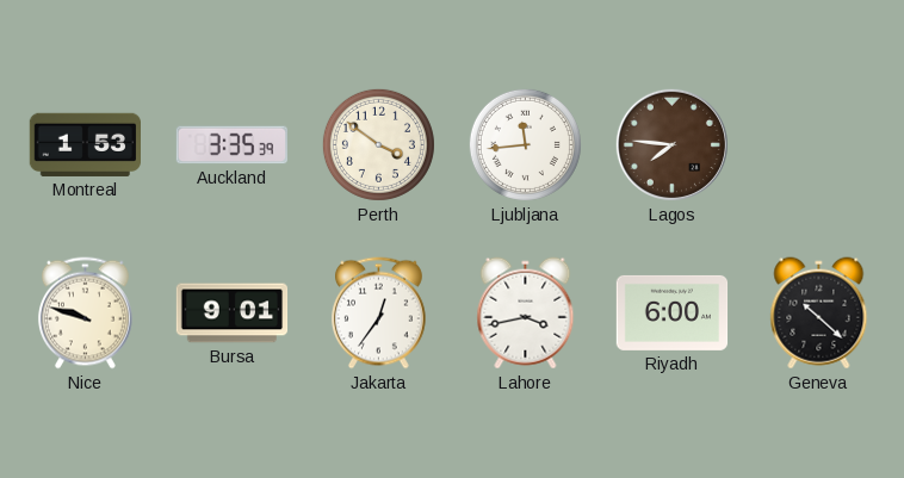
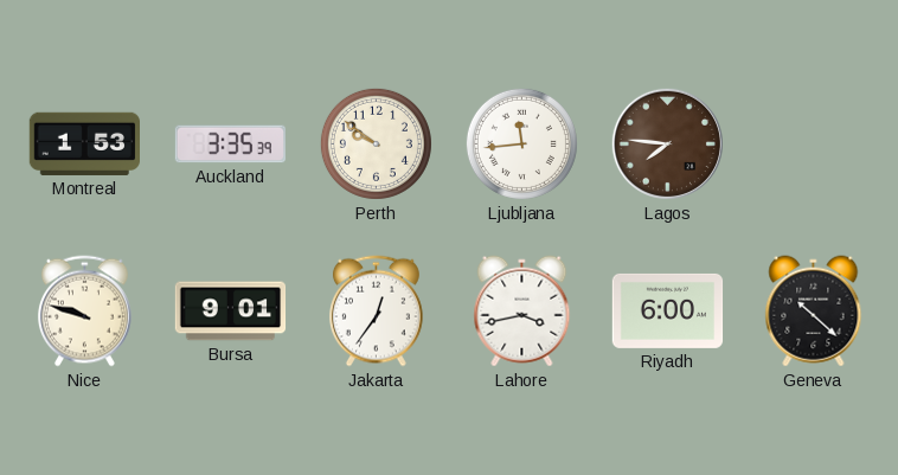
Perth: 3:51 -> 9:51
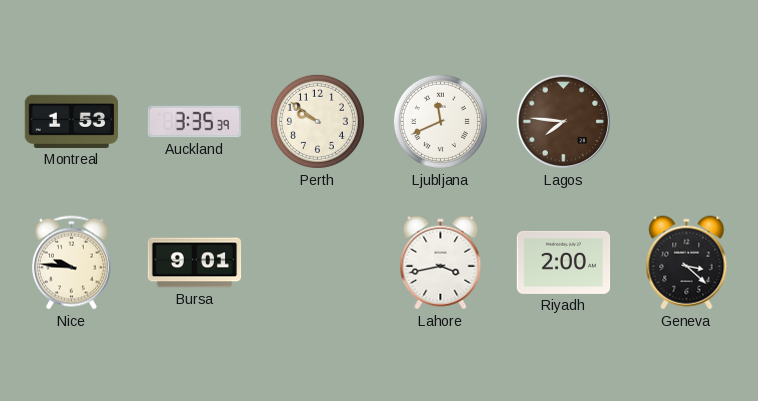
Ljubljana: 11:44 -> 11:41
Nice: 9:48 -> 9:46
Jakarta: 12:36 -> none
Riyadh: 6:00 -> 2:00
Geneva: 10:22 -> 3:22
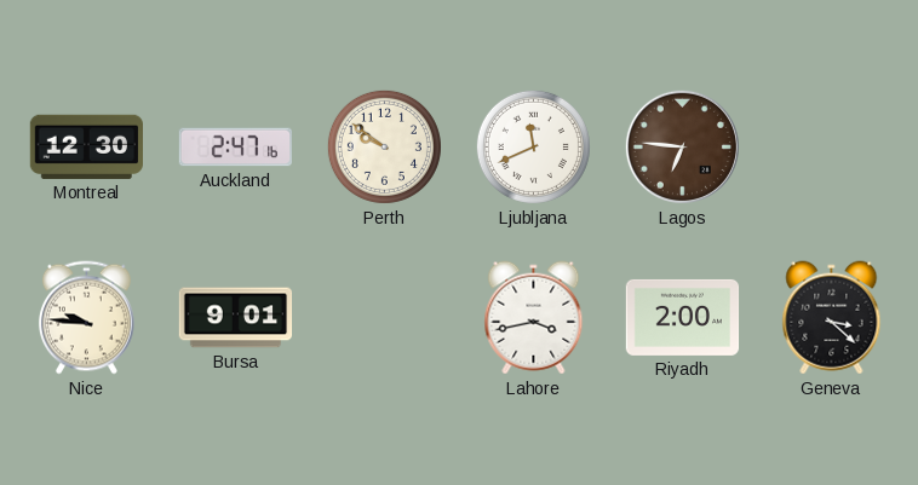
Montreal: 1:53 -> 12:30
Auckland: 3:35 -> 2:47
Lagos: 7:46 -> 6:46
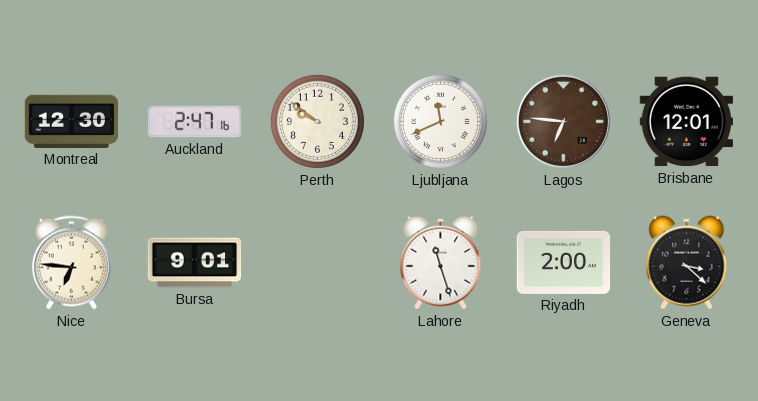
Brisbane: none -> 12:01
Nice: 9:46 -> 6:46
Lahore: 3:43 -> 11:27
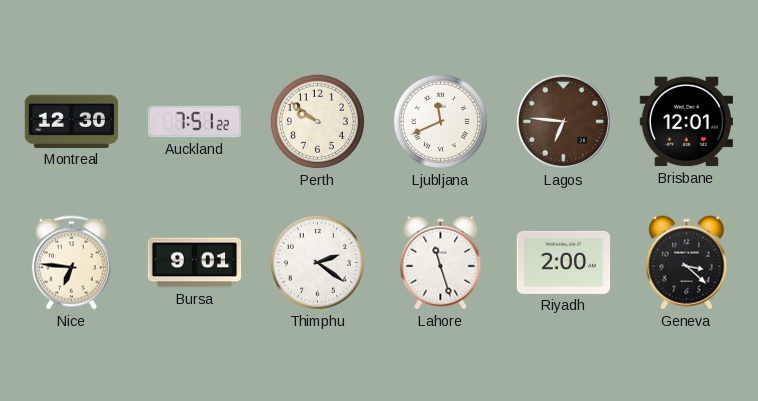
Auckland: 2:47 -> 7:51
Thimphu: none -> 2:21
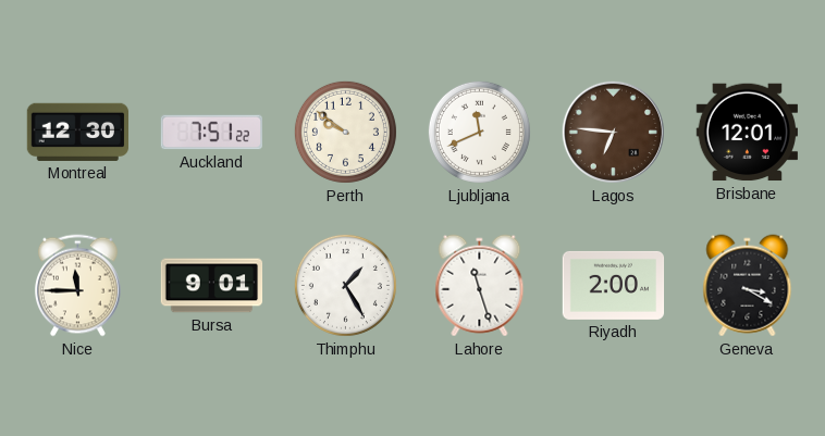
Nice: 6:46 -> 11:45
Thimphu: 2:21 -> 1:25
Geneva: 3:22 -> 3:20
